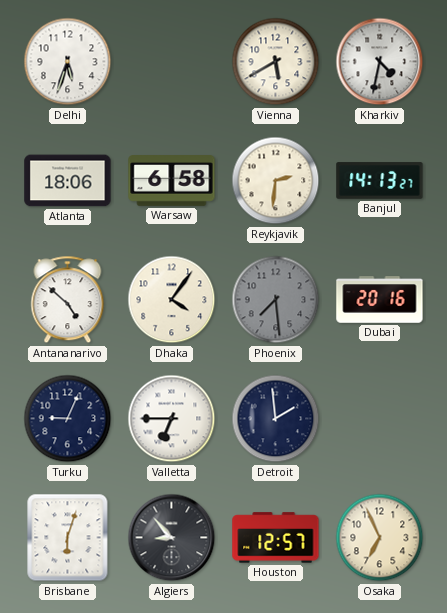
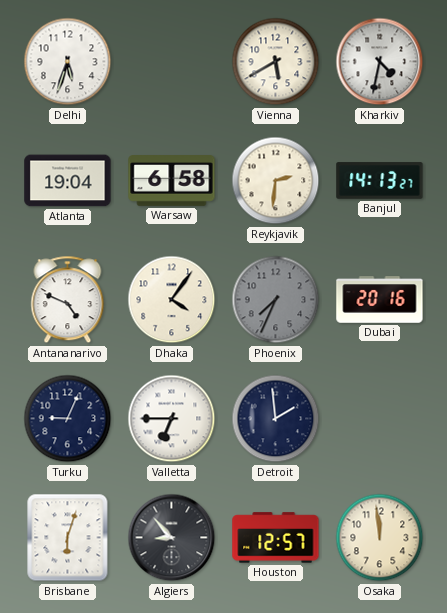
Atlanta: 18:06 -> 19:04
Antananarivo: 4:52 -> 4:49
Phoenix: 7:29 -> 7:34
Osaka: 6:56 -> 11:59
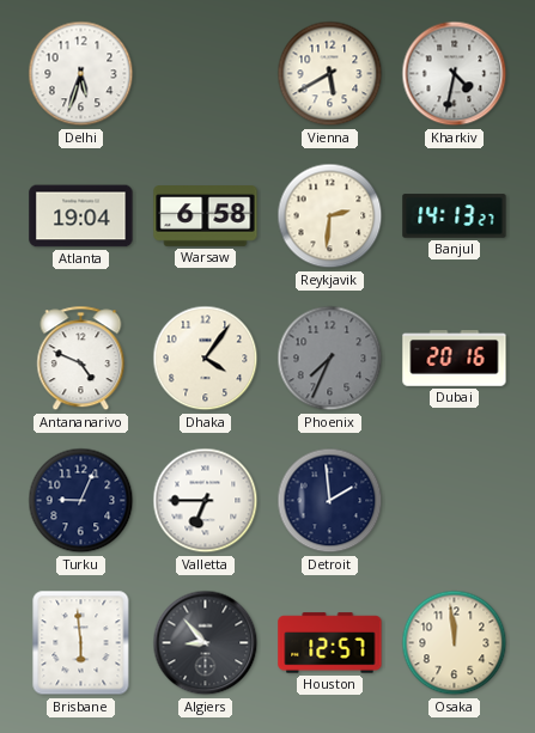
Brisbane: 6:03 -> 5:59
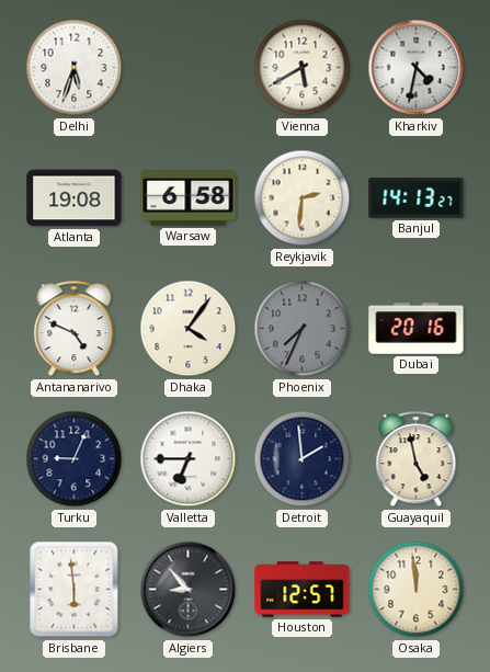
Atlanta: 19:04 -> 19:08
Guayaquil: none -> 4:58
